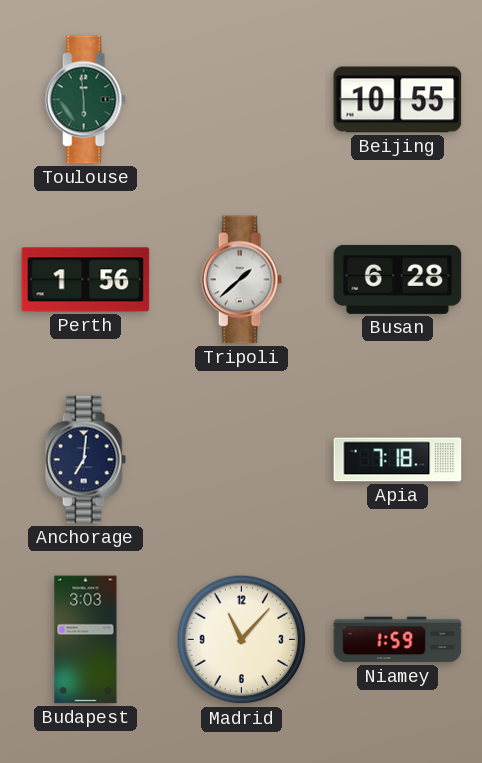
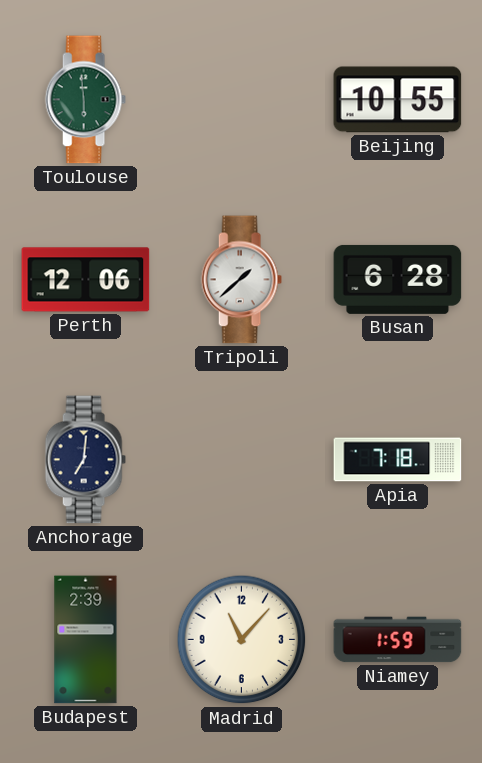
Perth: 1:56 -> 12:06
Budapest: 3:03 -> 2:39
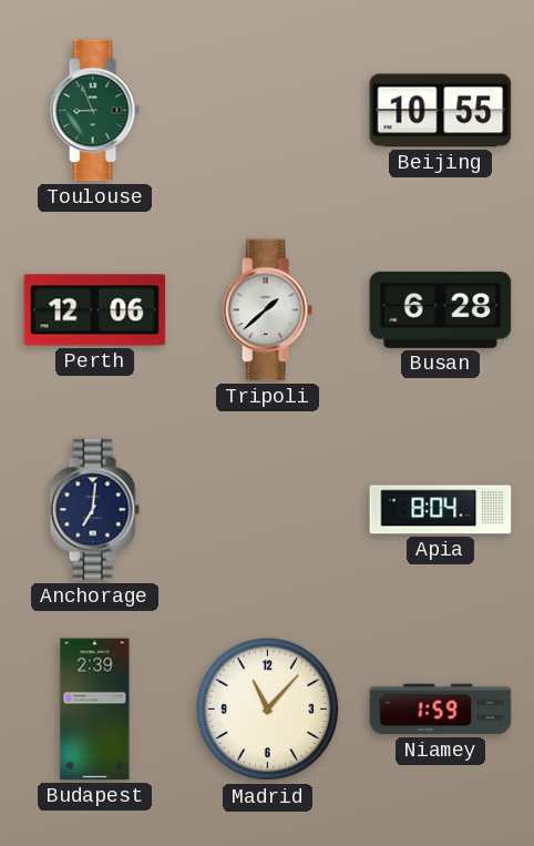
Toulouse: 5:59 -> 8:56
Apia: 7:18 -> 8:04
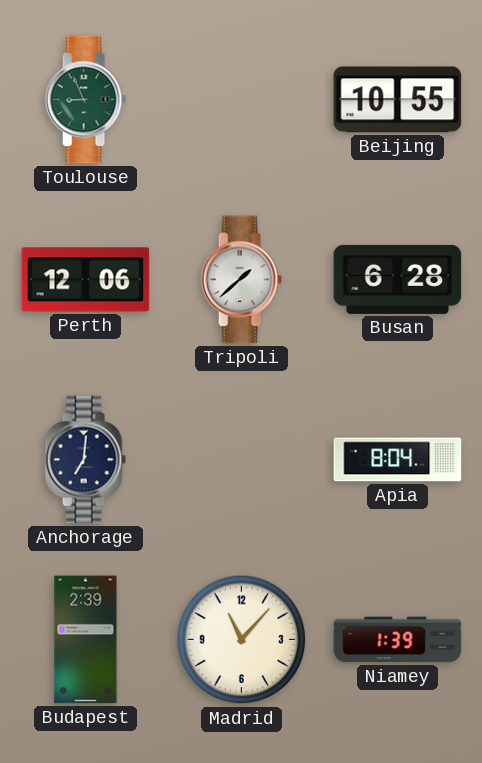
Niamey: 1:59 -> 1:39
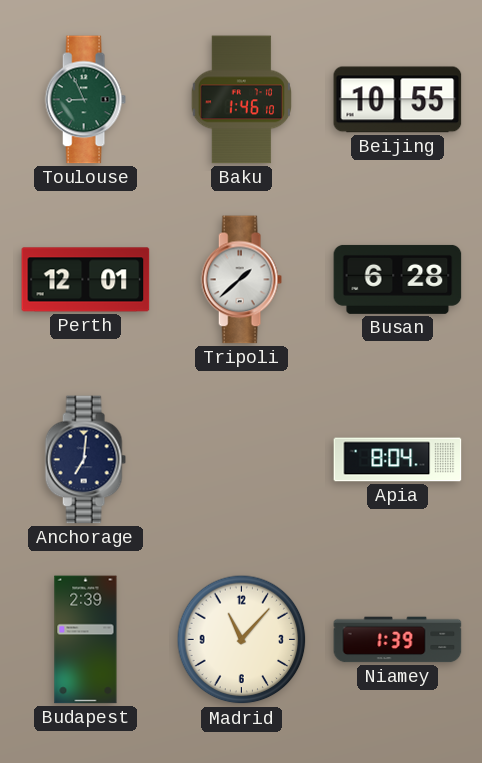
Baku: none -> 1:46
Perth: 12:06 -> 12:01
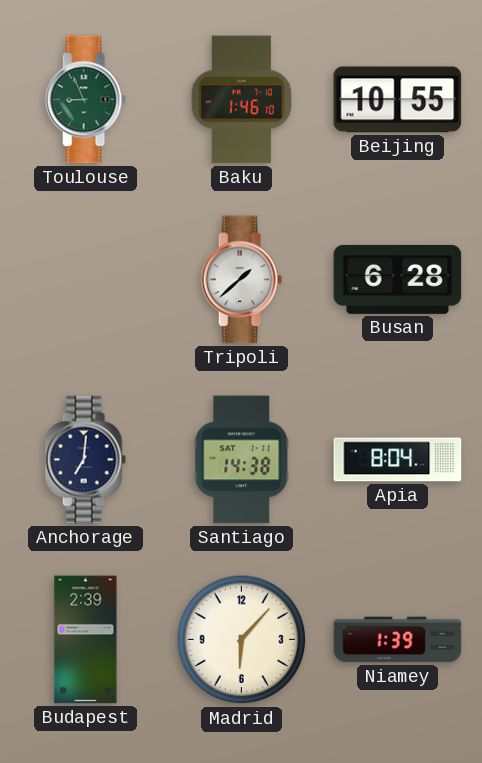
Perth: 12:01 -> none
Santiago: none -> 14:38
Madrid: 11:07 -> 6:07
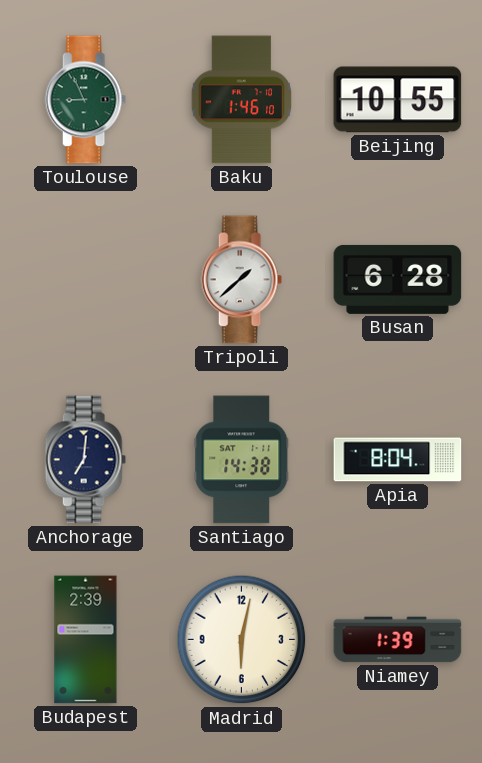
Madrid: 6:07 -> 6:02
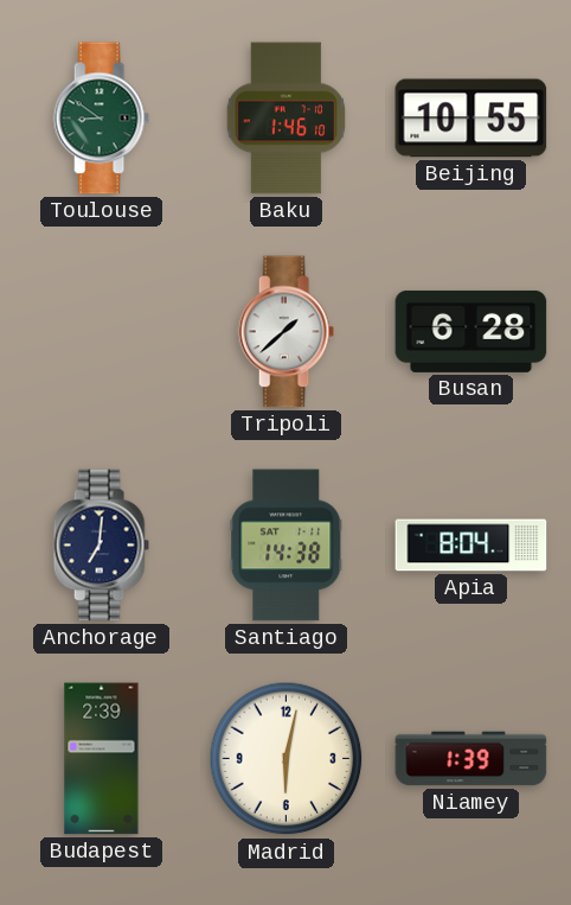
Toulouse: 8:56 -> 8:51
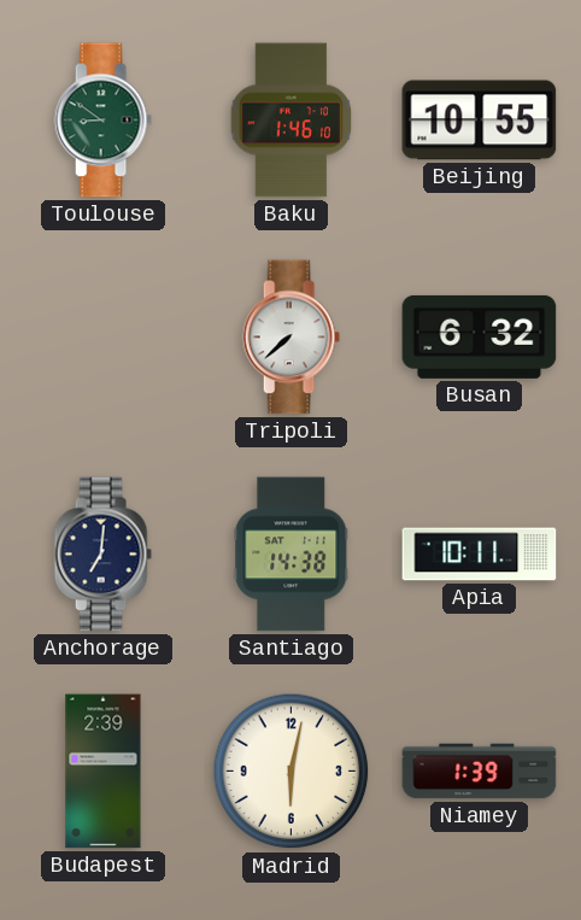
Tripoli: 1:38 -> 7:38
Busan: 6:28 -> 6:32
Apia: 8:04 -> 10:11
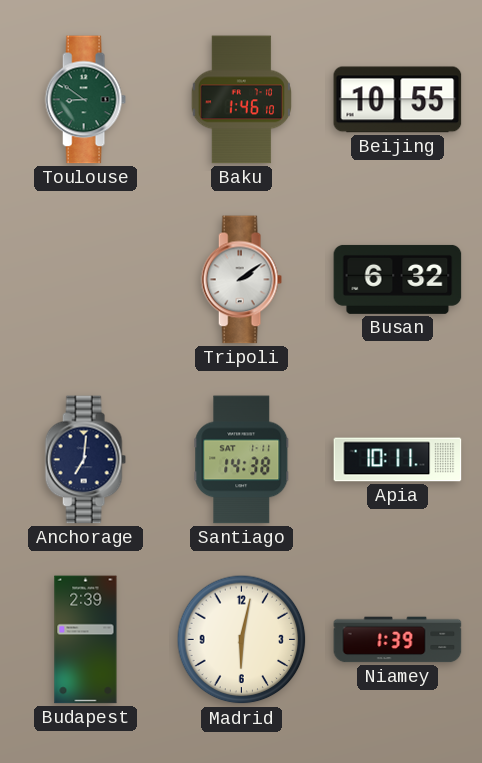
Tripoli: 7:38 -> 2:09
